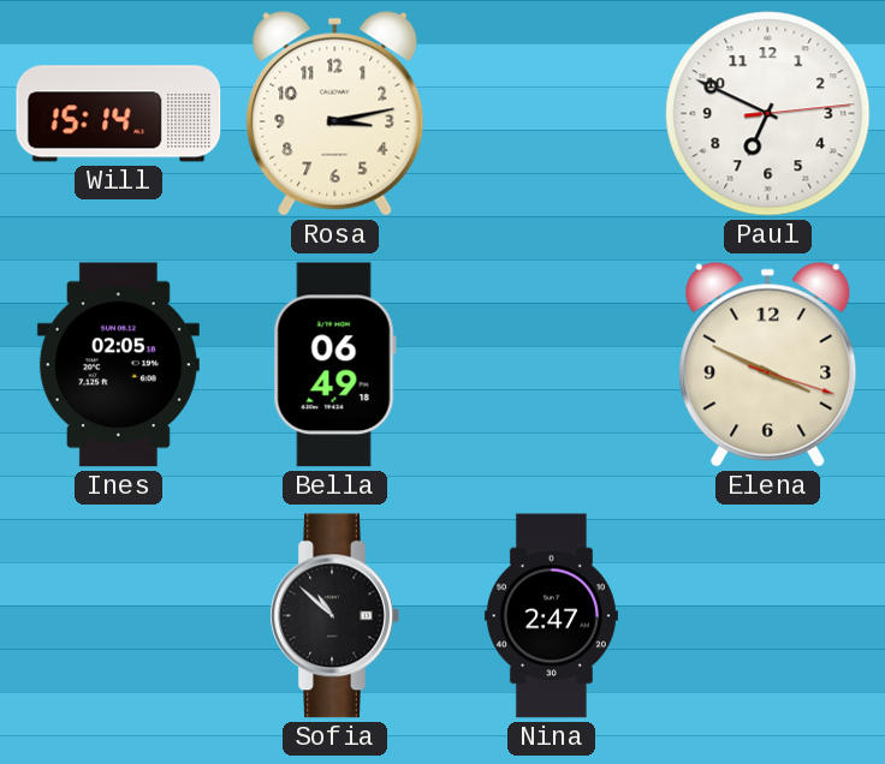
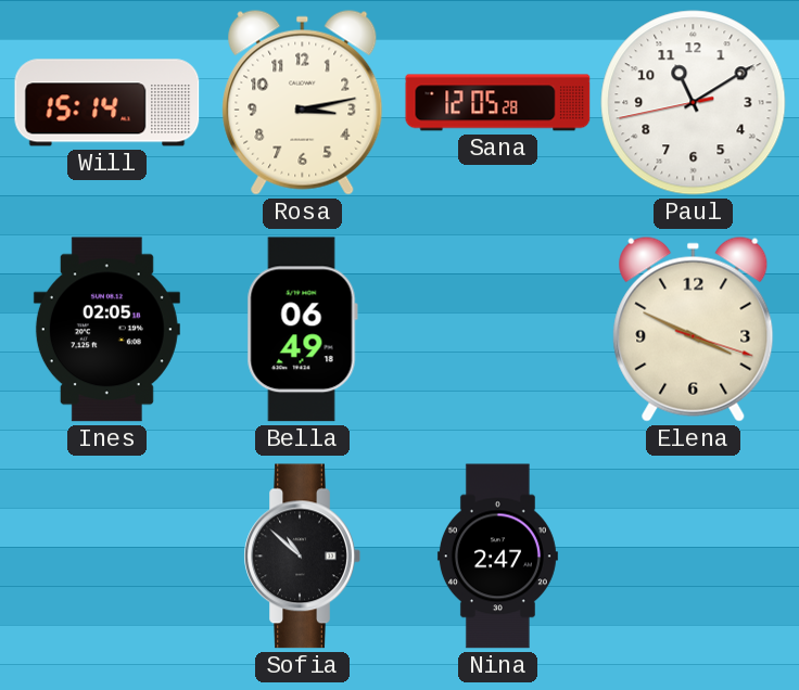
Sana: none -> 12:05
Paul: 6:49 -> 11:09
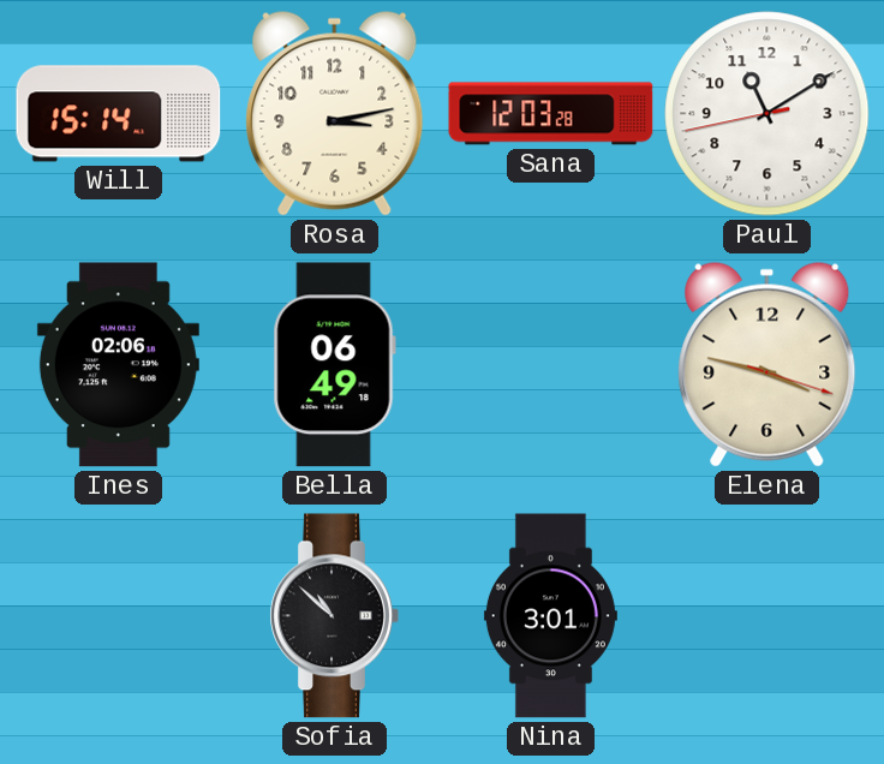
Sana: 12:05 -> 12:03
Ines: 02:05 -> 02:06
Elena: 3:49 -> 3:47
Nina: 2:47 -> 3:01
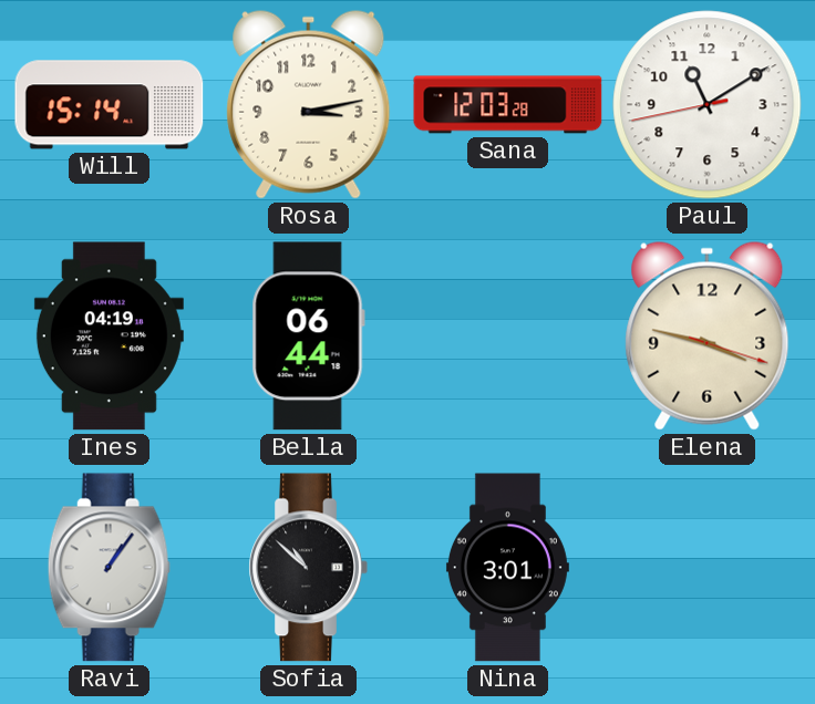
Ines: 02:06 -> 04:19
Bella: 06:49 -> 06:44
Ravi: none -> 1:06
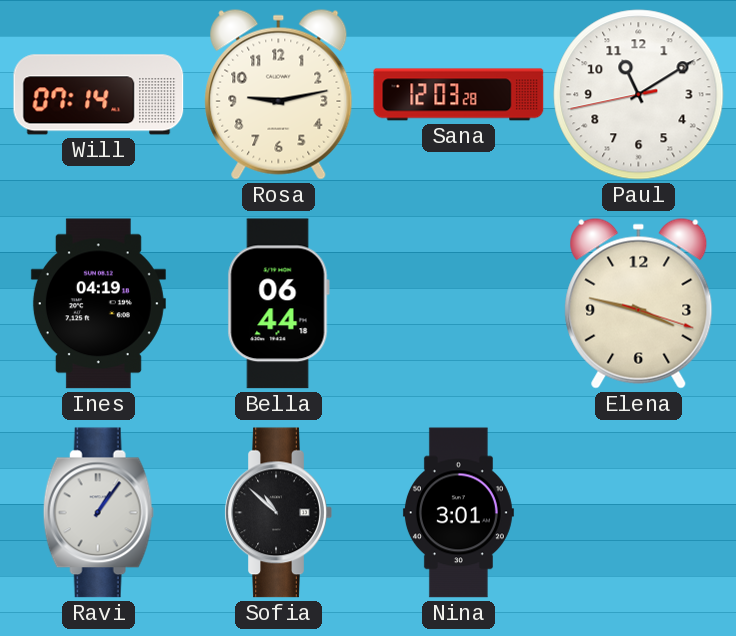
Will: 15:14 -> 07:14
Rosa: 3:13 -> 9:13
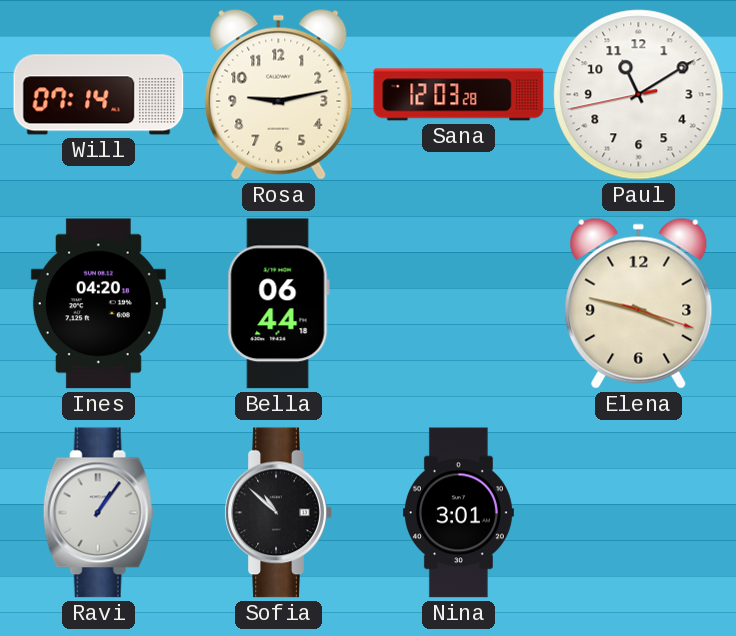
Ines: 04:19 -> 04:20
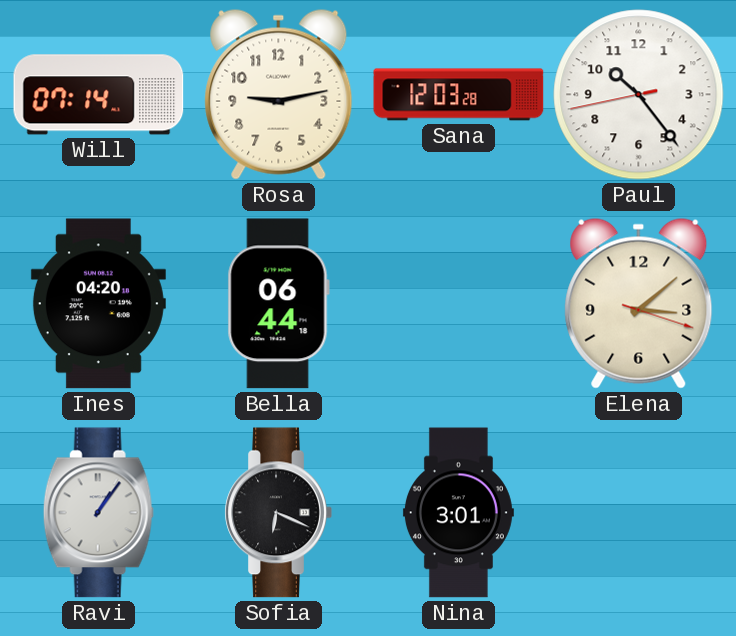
Paul: 11:09 -> 10:23
Elena: 3:47 -> 3:08
Sofia: 10:52 -> 6:19
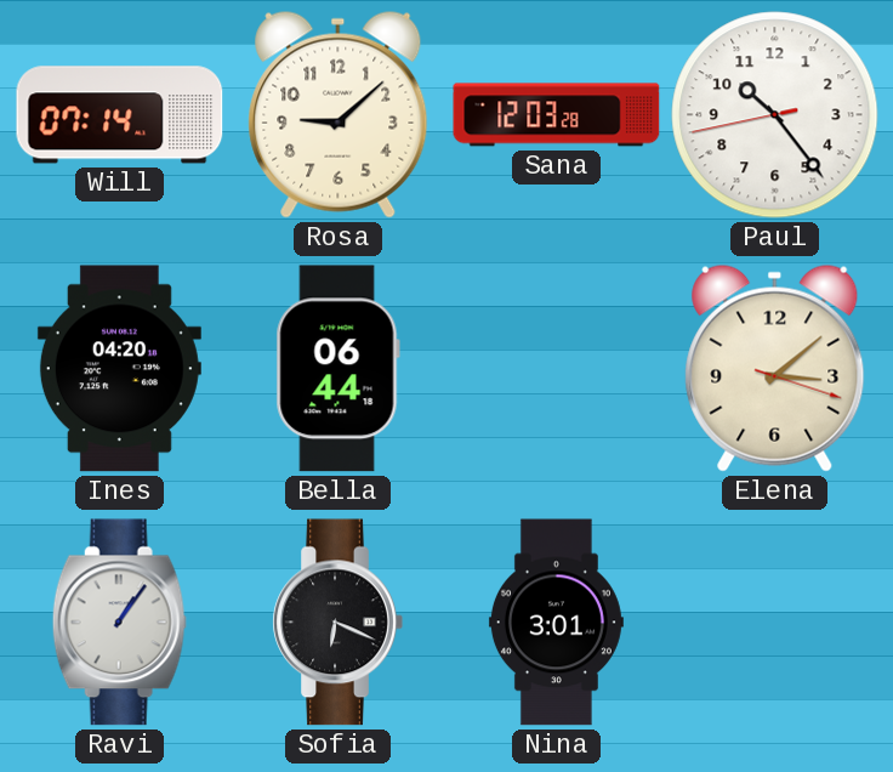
Rosa: 9:13 -> 9:08
